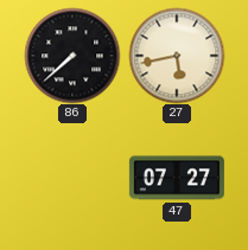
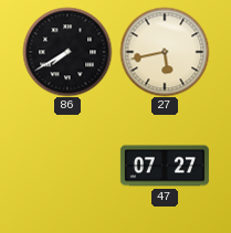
86: 7:38 -> 7:40
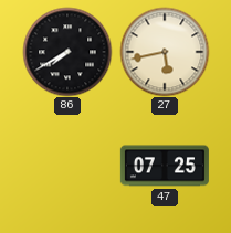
47: 07:27 -> 07:25
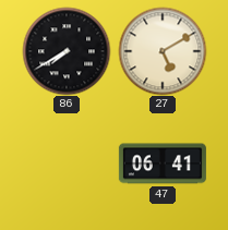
27: 5:43 -> 5:10
47: 07:25 -> 06:41
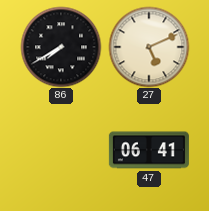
27: 5:10 -> 5:11
